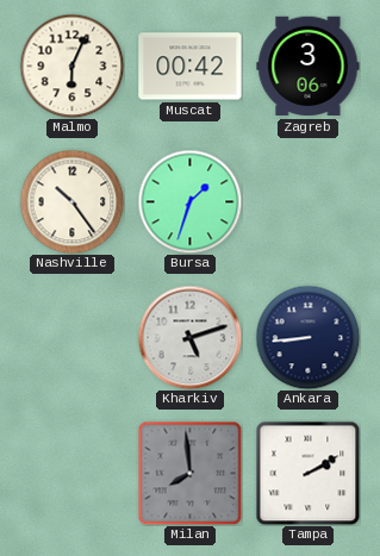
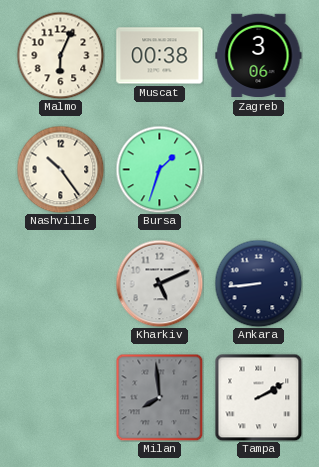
Muscat: 00:42 -> 00:38
Kharkiv: 5:12 -> 5:11
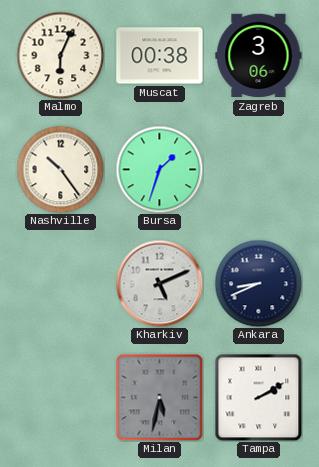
Ankara: 8:44 -> 8:41
Milan: 7:59 -> 5:32
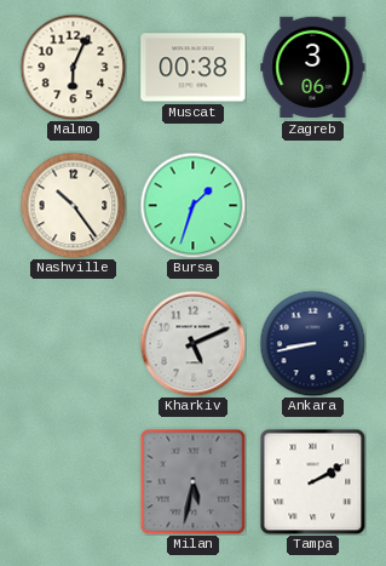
Ankara: 8:41 -> 8:43
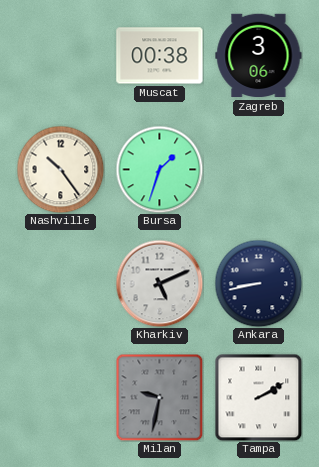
Malmo: 6:04 -> none
Milan: 5:32 -> 9:32
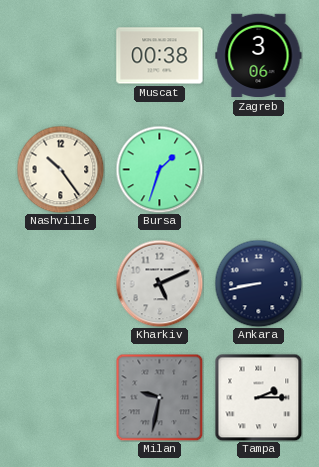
Tampa: 2:10 -> 2:15
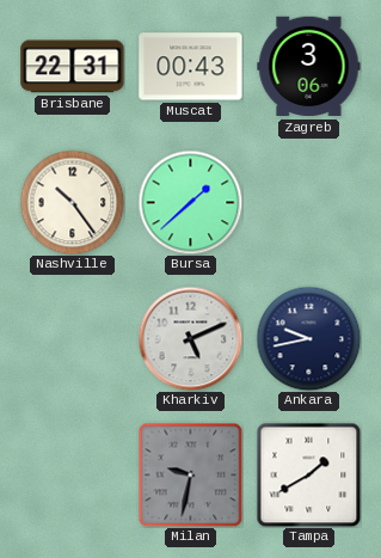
Brisbane: none -> 22:31
Muscat: 00:38 -> 00:43
Bursa: 1:33 -> 1:38
Ankara: 8:43 -> 9:43
Tampa: 2:15 -> 1:40
